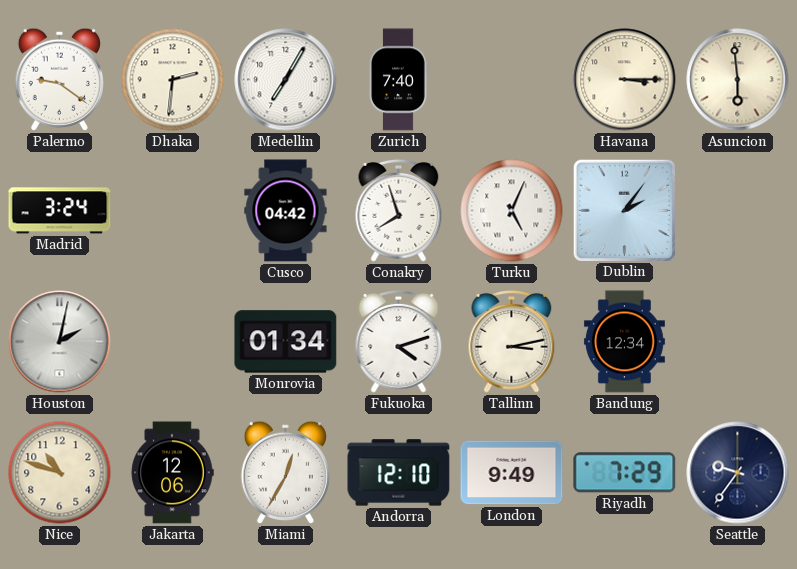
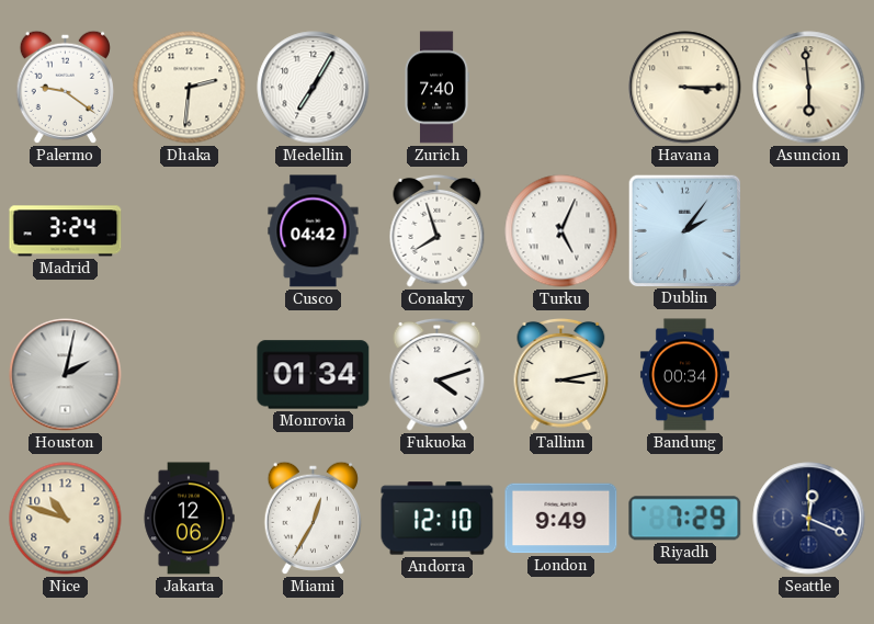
Bandung: 12:34 -> 00:34
Seattle: 9:36 -> 12:19
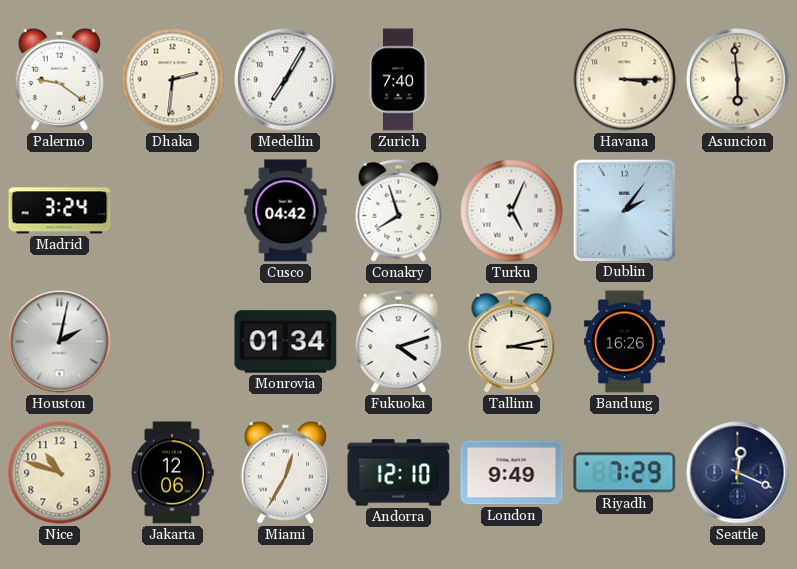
Bandung: 00:34 -> 16:26
